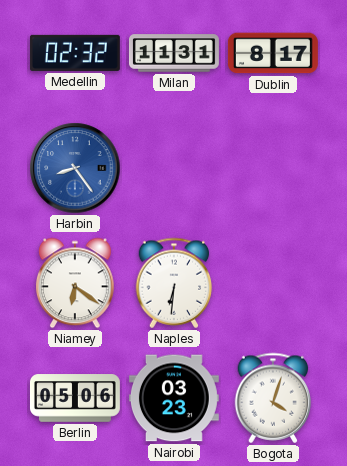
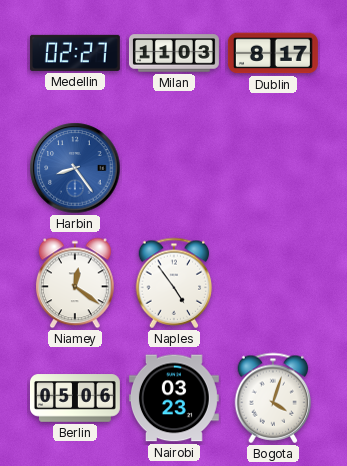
Medellin: 02:32 -> 02:27
Milan: 11:31 -> 11:03
Niamey: 6:21 -> 12:21
Naples: 6:31 -> 4:54
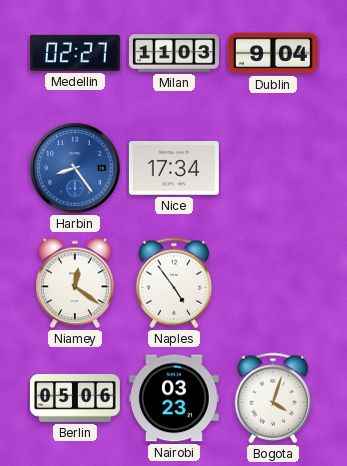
Dublin: 8:17 -> 9:04
Nice: none -> 17:34
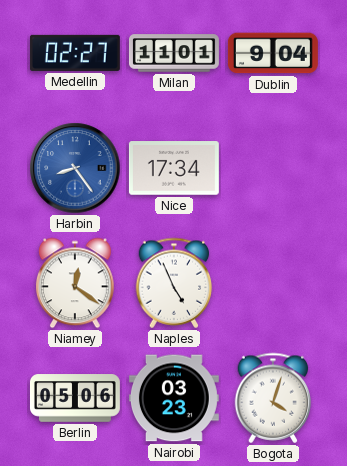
Milan: 11:03 -> 11:01
Naples: 4:54 -> 4:56
